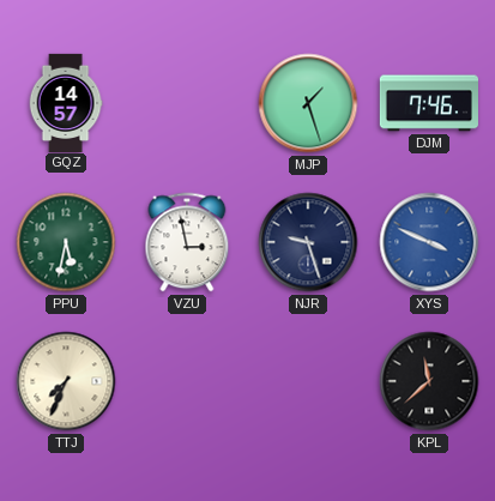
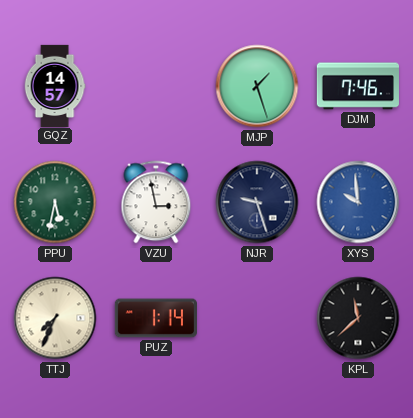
XYS: 3:49 -> 9:59
PUZ: none -> 1:14
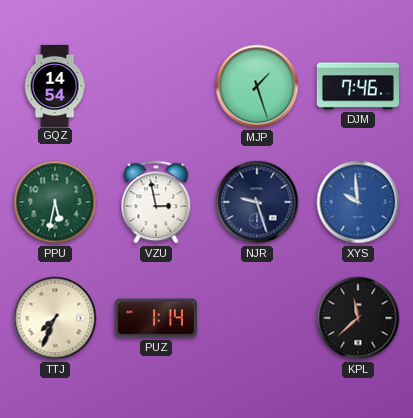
GQZ: 14:57 -> 14:54
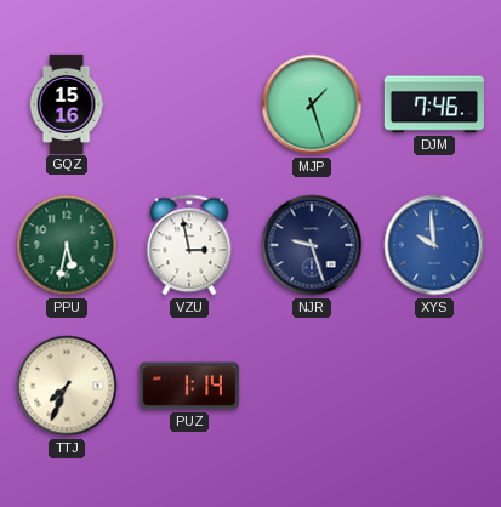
GQZ: 14:54 -> 15:16
KPL: 11:38 -> none
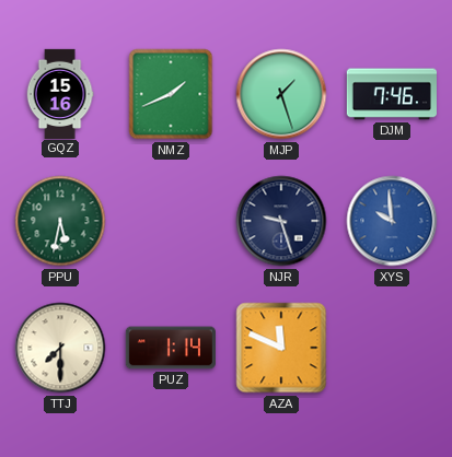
NMZ: none -> 1:41
VZU: 2:58 -> none
TTJ: 7:34 -> 7:30
AZA: none -> 11:49
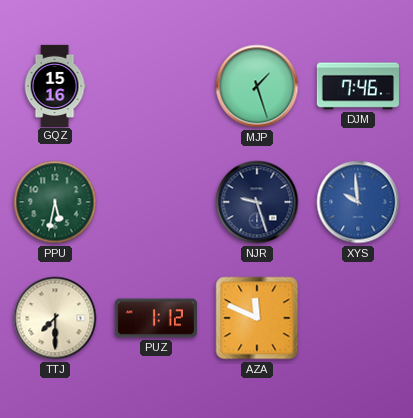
NMZ: 1:41 -> none
PUZ: 1:14 -> 1:12
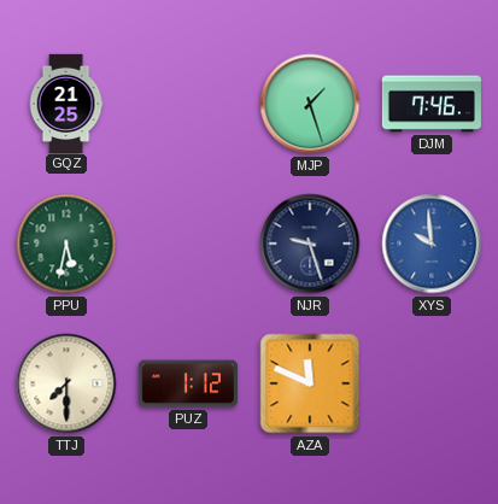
GQZ: 15:16 -> 21:25
